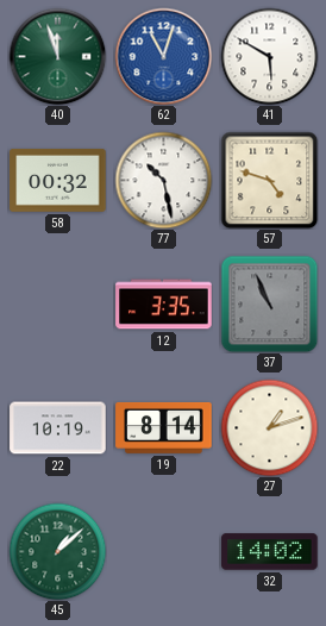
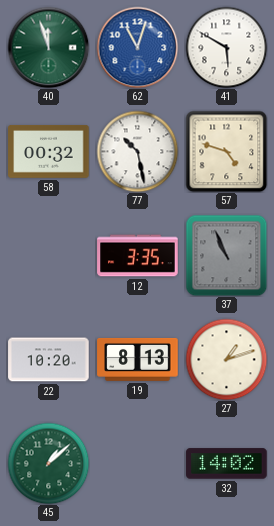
22: 10:19 -> 10:20
19: 8:14 -> 8:13
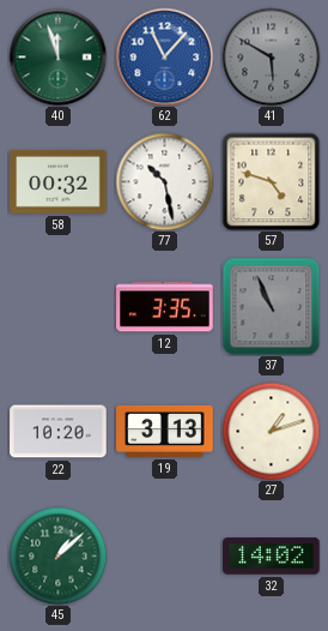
62: 11:03 -> 11:07
41 dial: white -> grey
19: 8:13 -> 3:13
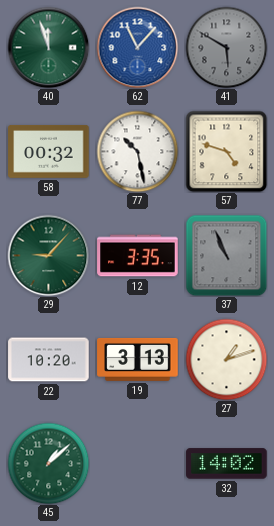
29: none -> 9:07
